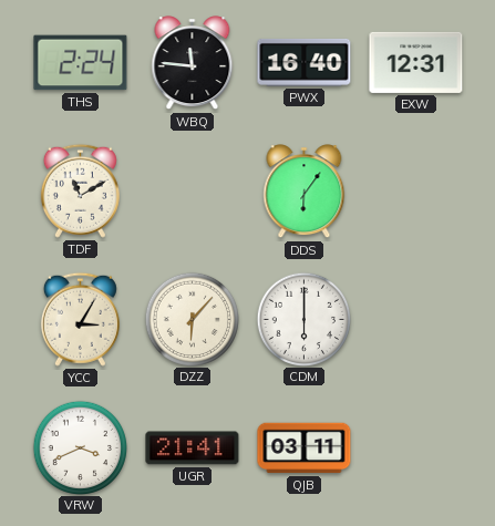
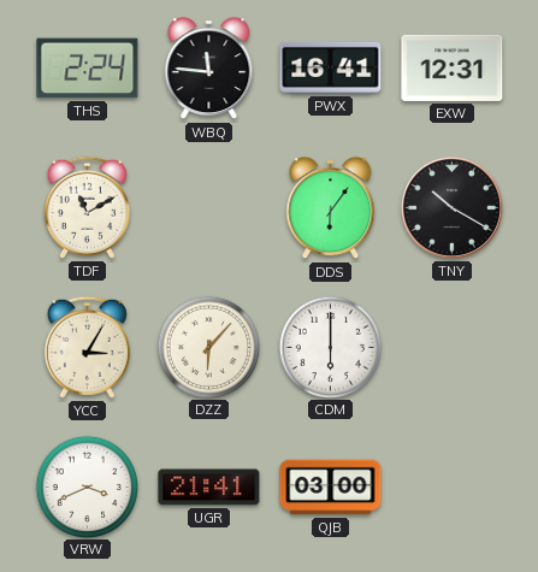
PWX: 16:40 -> 16:41
TNY: none -> 10:20
QJB: 03:11 -> 03:00
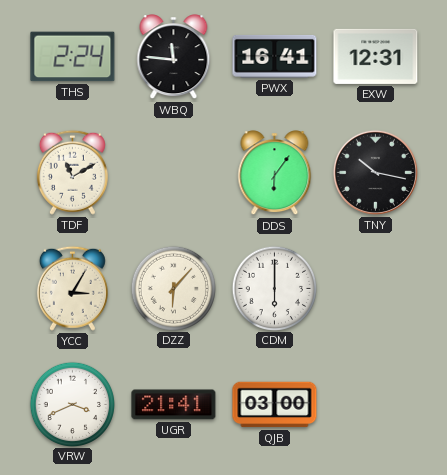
TNY: 10:20 -> 10:17
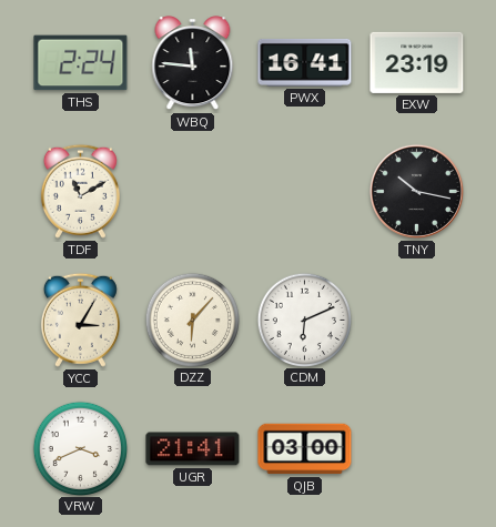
EXW: 12:31 -> 23:19
DDS: 6:06 -> none
CDM: 6:00 -> 6:11
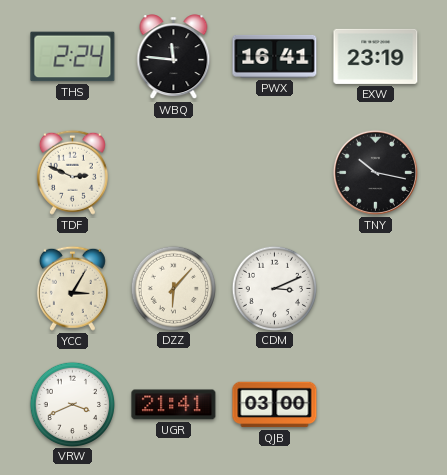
TDF: 11:10 -> 2:49
CDM: 6:11 -> 3:11
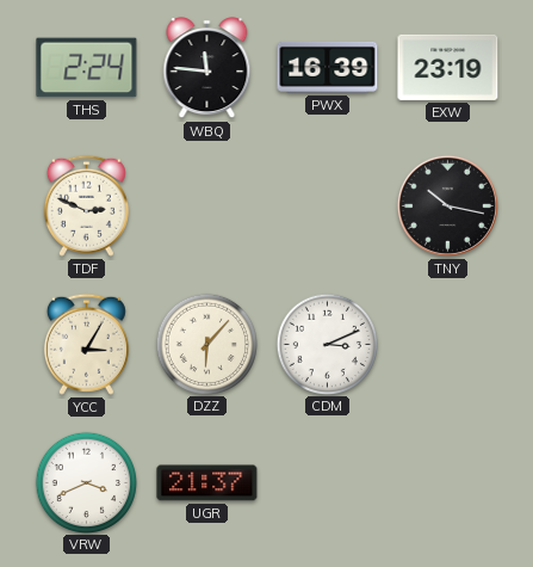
PWX: 16:41 -> 16:39
UGR: 21:41 -> 21:37
QJB: 03:00 -> none
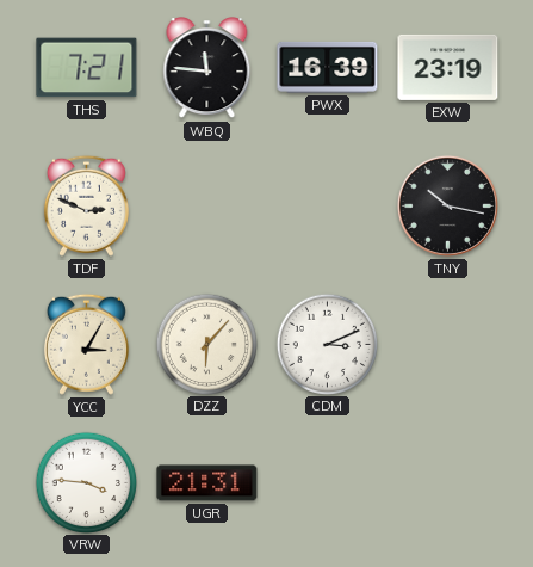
THS: 2:24 -> 7:21
VRW: 3:41 -> 3:46
UGR: 21:37 -> 21:31
